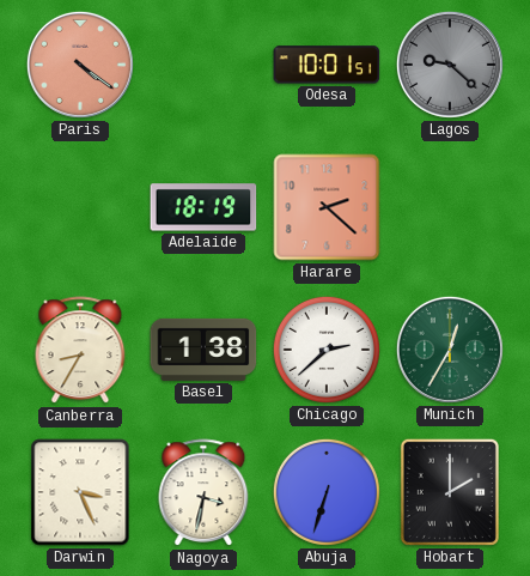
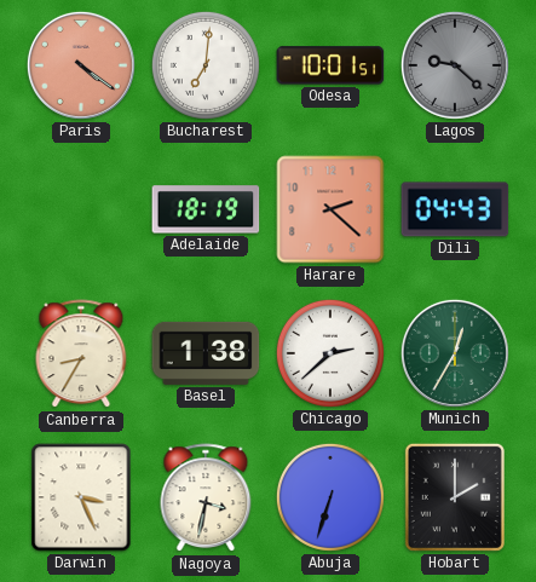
Bucharest: none -> 7:01
Dili: none -> 04:43
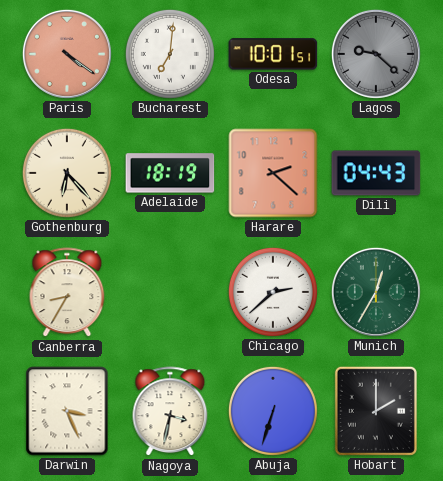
Gothenburg: none -> 6:23
Basel: 1:38 -> none
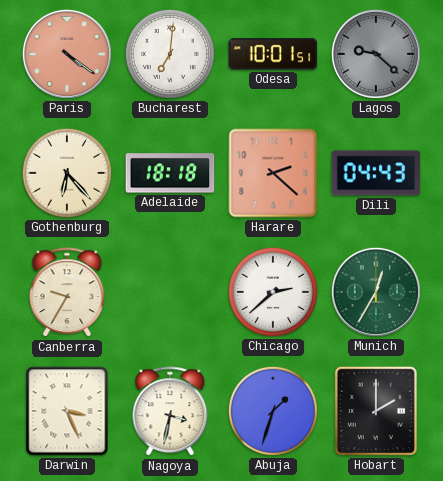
Adelaide: 18:19 -> 18:18
Canberra: 8:35 -> 9:35
Abuja: 6:33 -> 1:33
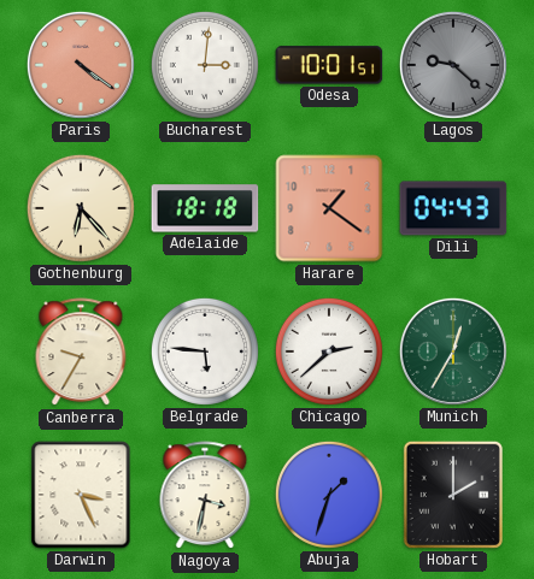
Bucharest: 7:01 -> 3:01
Harare: 2:22 -> 1:21
Belgrade: none -> 5:46
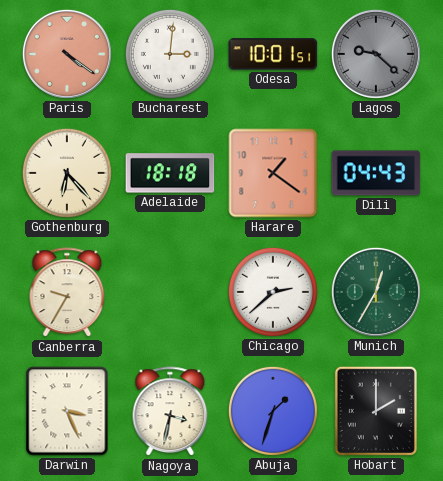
Belgrade: 5:46 -> none
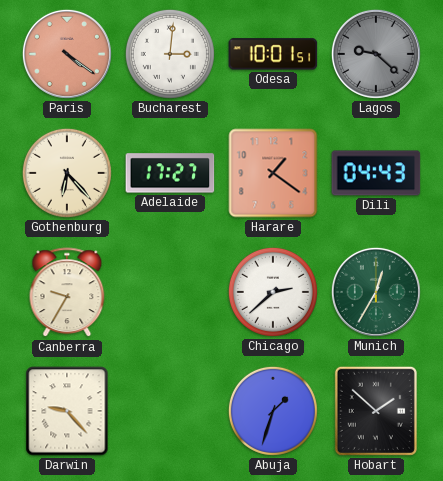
Adelaide: 18:18 -> 17:27
Darwin: 3:26 -> 9:23
Nagoya: 3:32 -> none
Hobart: 2:00 -> 1:52
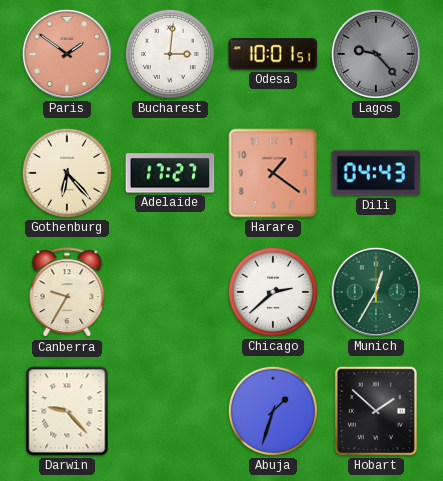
Paris: 4:21 -> 1:51
Lagos: 9:22 -> 9:23
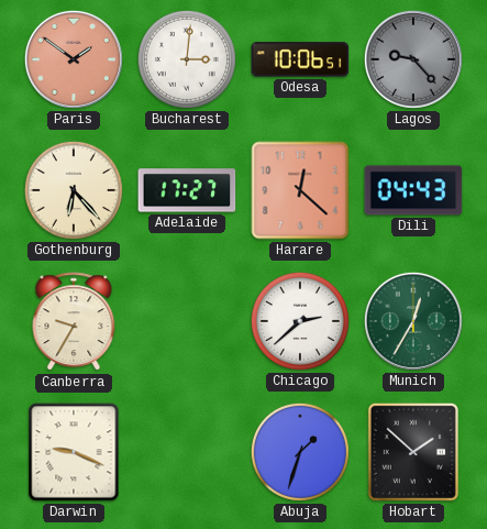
Odesa: 10:01 -> 10:06
Harare: 1:21 -> 12:22
Darwin: 9:23 -> 9:19
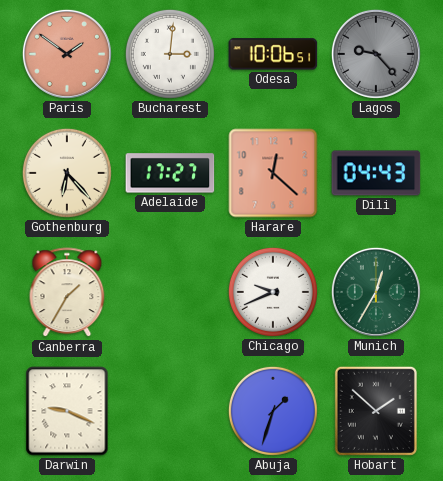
Canberra: 9:35 -> 1:35
Chicago: 2:38 -> 9:41
